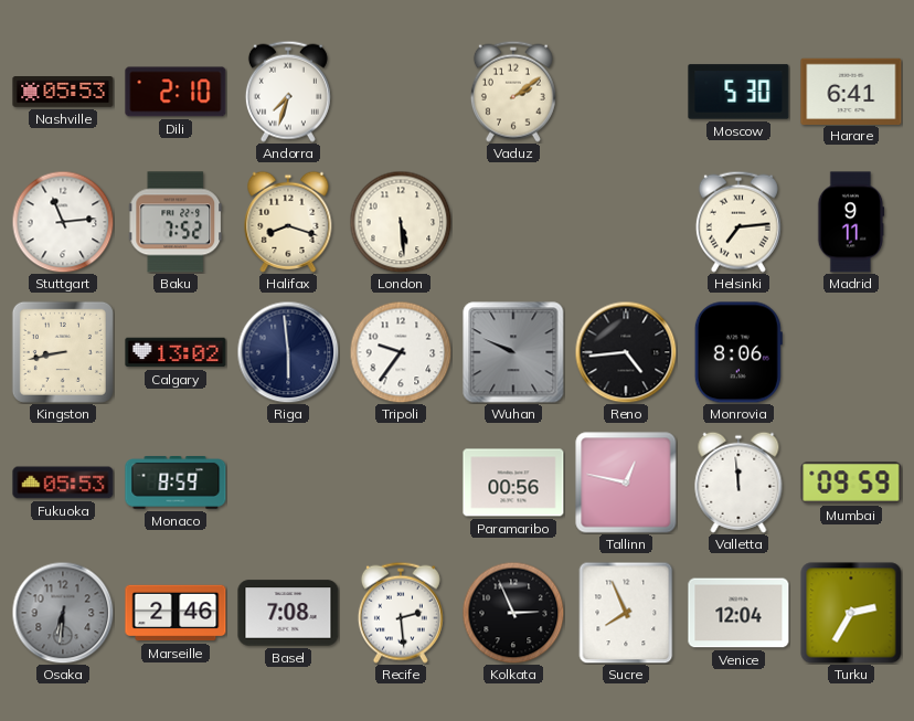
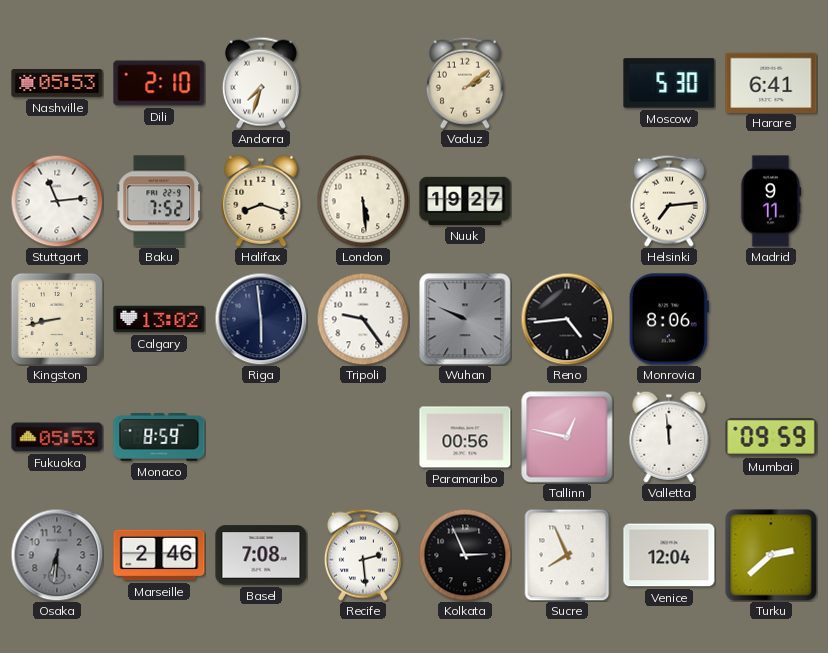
Nuuk: none -> 19:27
Tripoli: 9:36 -> 9:24
Turku: 2:35 -> 2:38
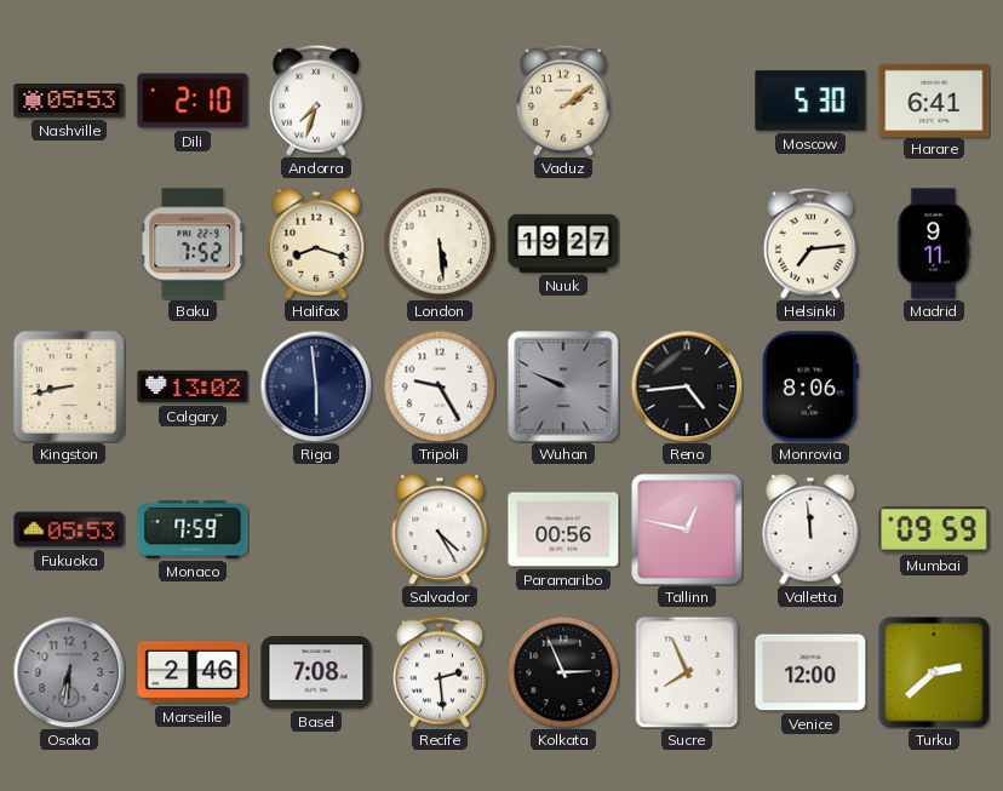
Stuttgart: 11:14 -> none
Tripoli: 9:24 -> 9:25
Monaco: 8:59 -> 7:59
Salvador: none -> 4:25
Venice: 12:04 -> 12:00
